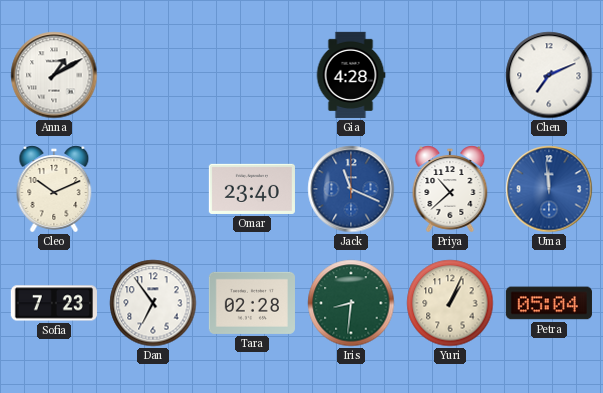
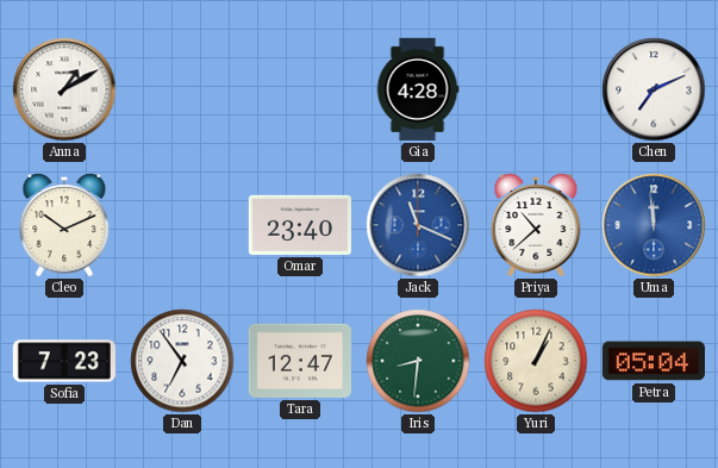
Tara: 02:28 -> 12:47
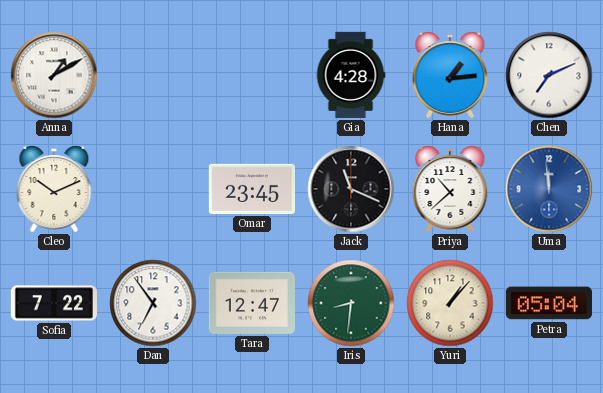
Hana: none -> 1:14
Omar: 23:40 -> 23:45
Jack dial: blue -> black
Sofia: 7:23 -> 7:22
Yuri: 1:04 -> 1:07
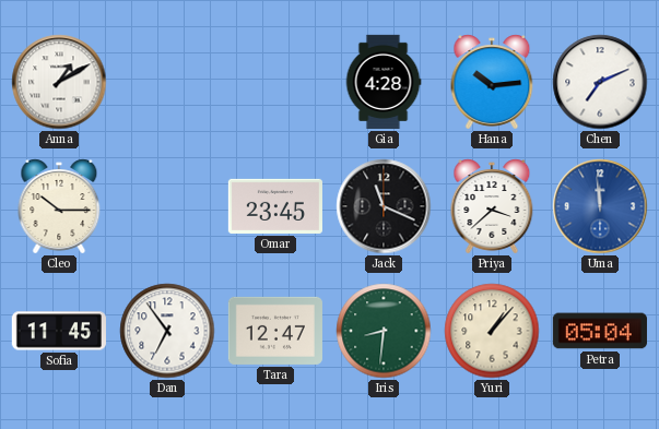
Hana: 1:14 -> 10:14
Cleo: 10:11 -> 10:15
Priya: 10:38 -> 3:38
Sofia: 7:22 -> 11:45
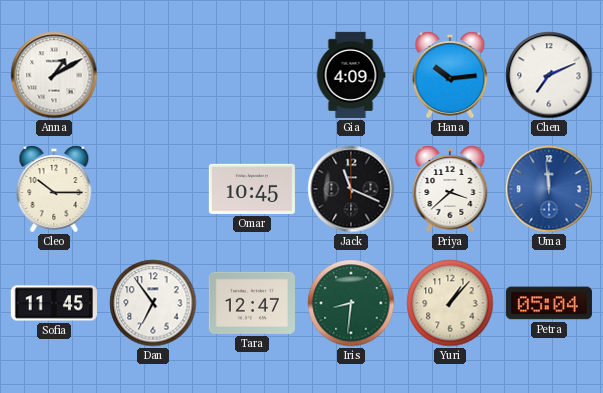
Gia: 4:28 -> 4:09
Omar: 23:45 -> 10:45
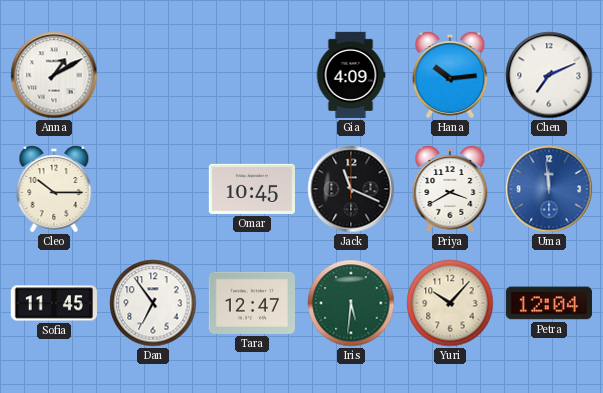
Priya: 3:38 -> 3:40
Iris: 8:31 -> 5:31
Yuri: 1:07 -> 10:07
Petra: 05:04 -> 12:04
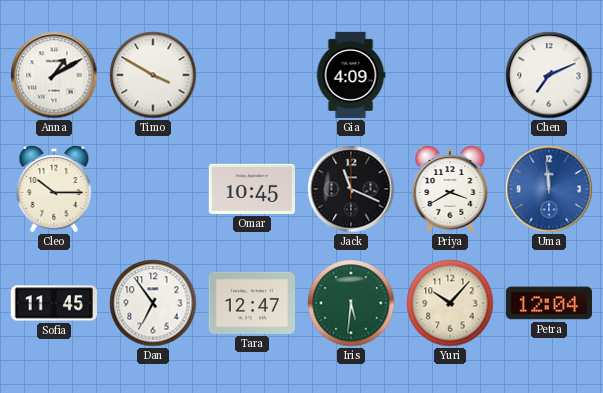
Timo: none -> 3:50
Hana: 10:14 -> none
